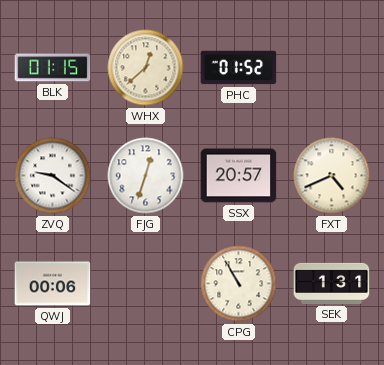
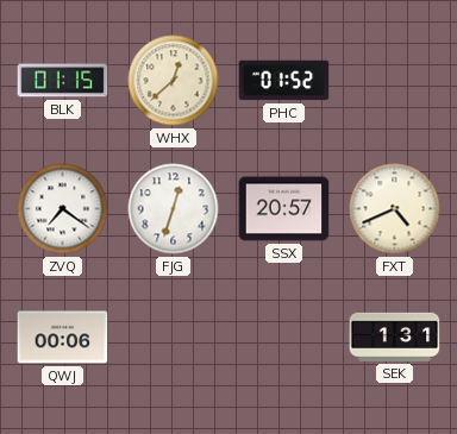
ZVQ: 9:21 -> 7:21
CPG: 10:55 -> none
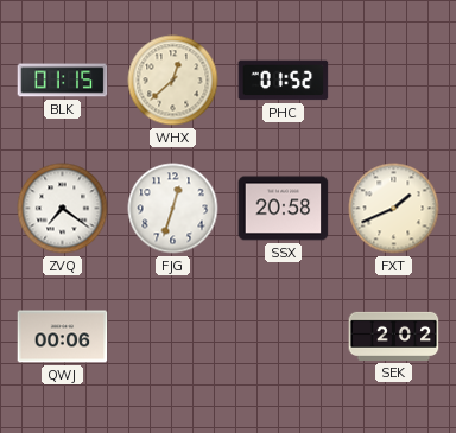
SSX: 20:57 -> 20:58
FXT: 4:41 -> 1:41
SEK: 1:31 -> 2:02
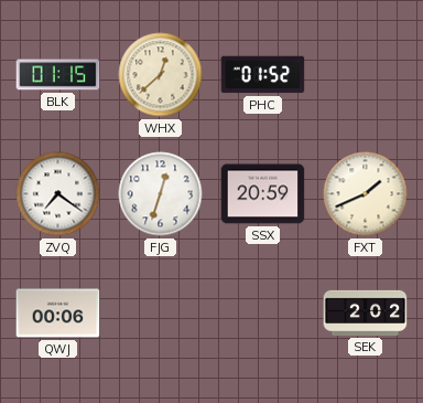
SSX: 20:58 -> 20:59
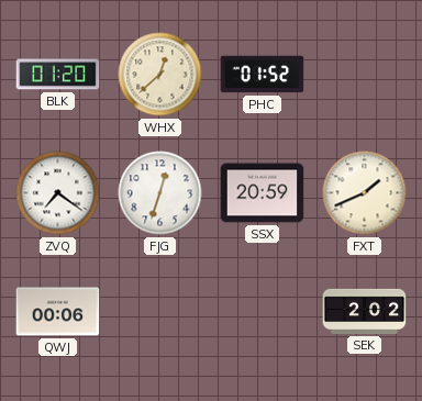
BLK: 01:15 -> 01:20
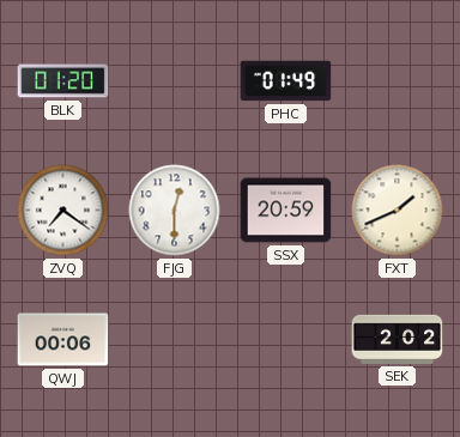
WHX: 12:38 -> none
PHC: 01:52 -> 01:49
FJG: 12:33 -> 12:30
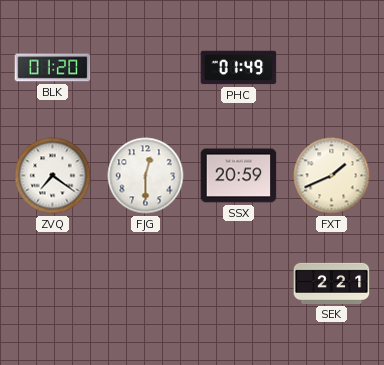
QWJ: 00:06 -> none
SEK: 2:02 -> 2:21
